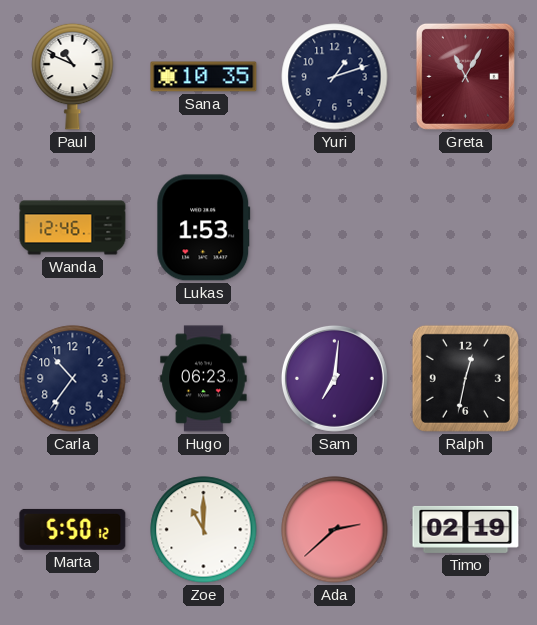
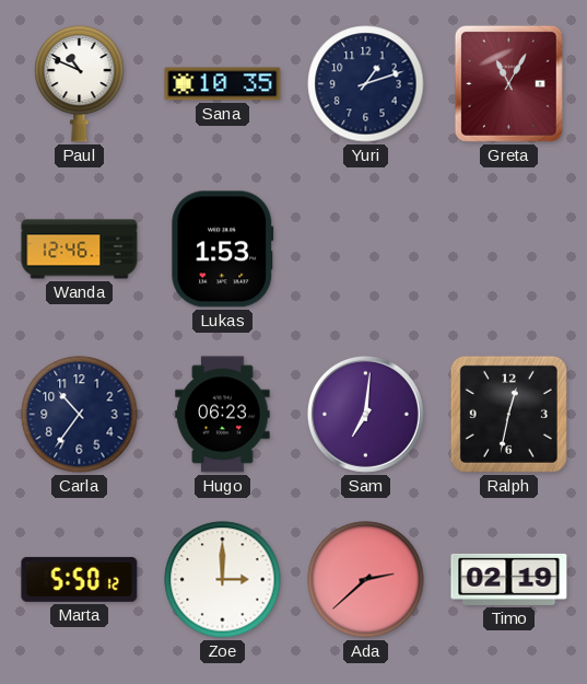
Zoe: 11:00 -> 3:00
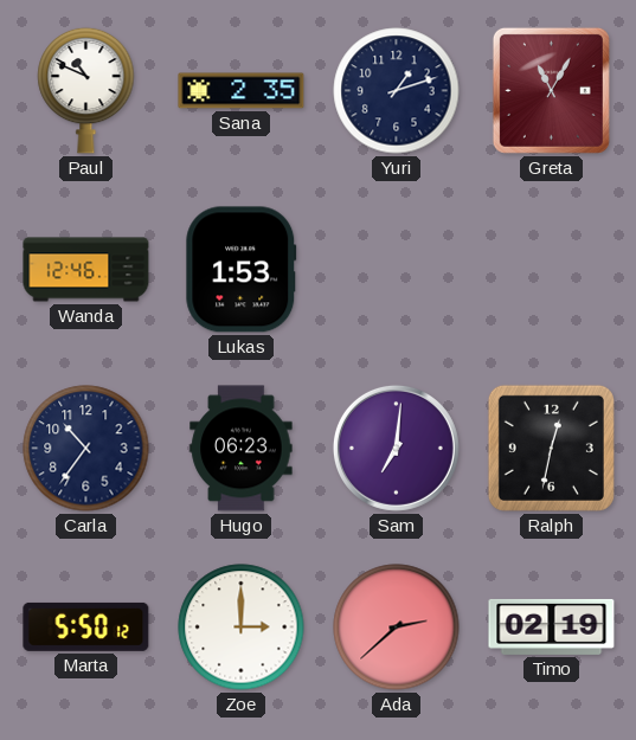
Sana: 10:35 -> 2:35
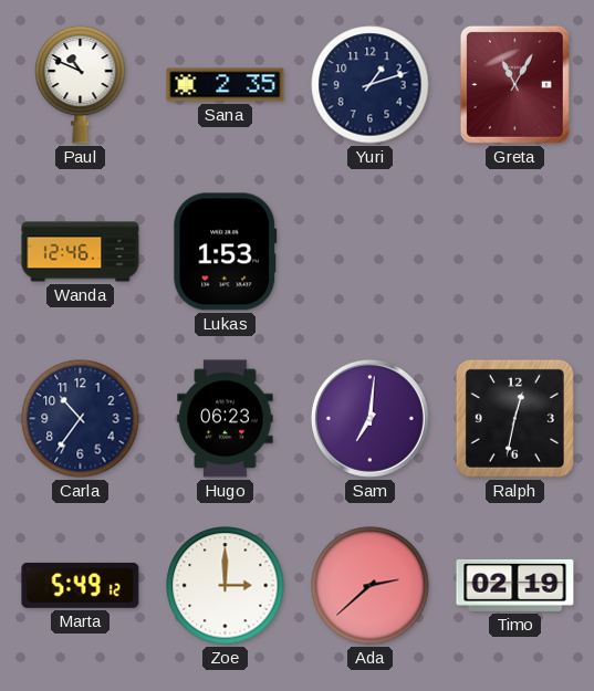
Marta: 5:50 -> 5:49
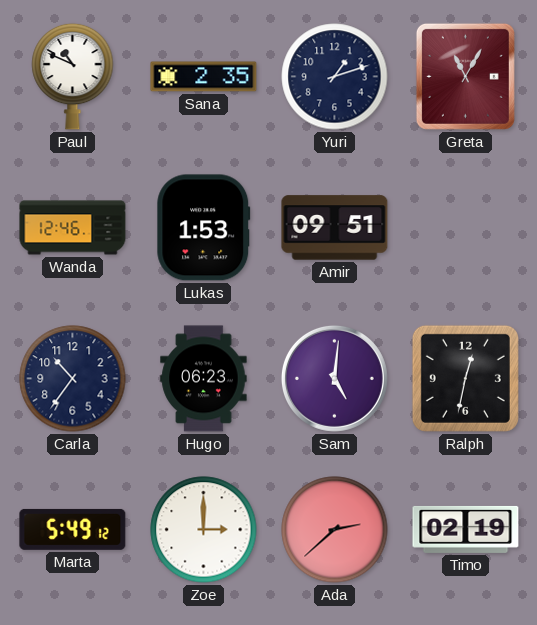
Amir: none -> 09:51
Sam: 7:01 -> 5:01
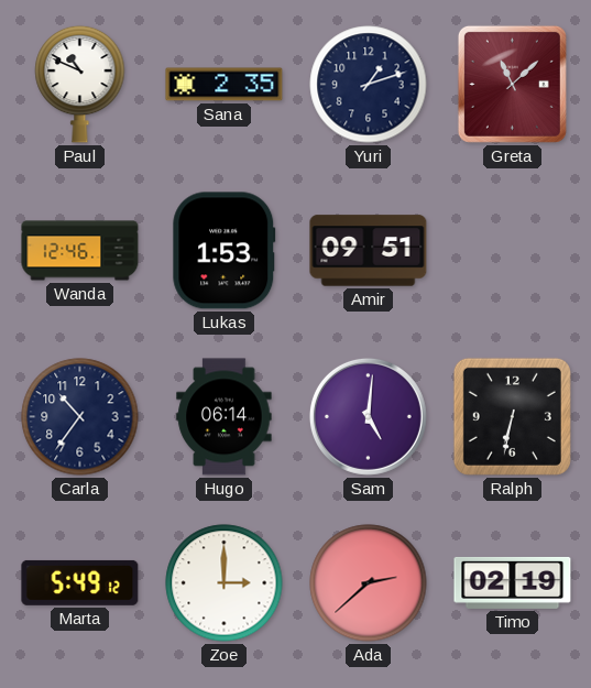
Greta: 11:05 -> 11:08
Hugo: 06:23 -> 06:14
Ralph: 12:32 -> 6:32
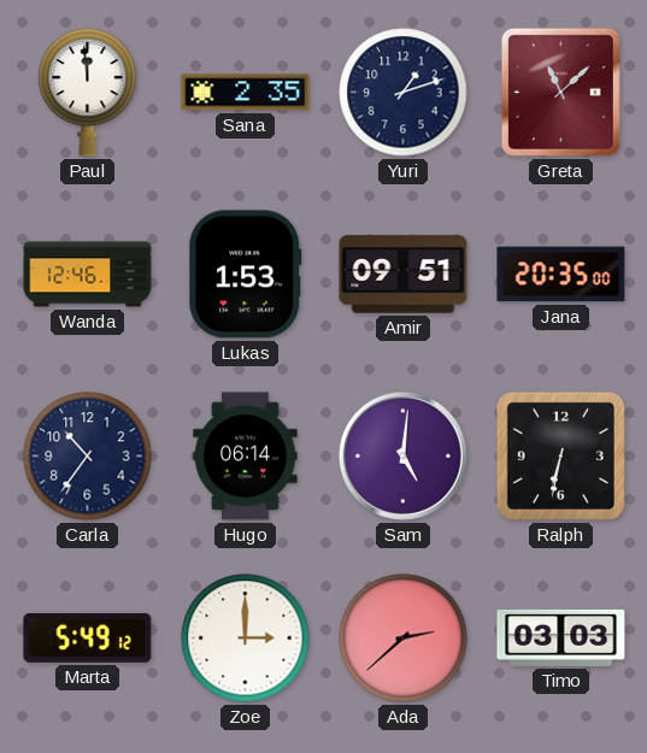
Paul: 10:49 -> 11:59
Jana: none -> 20:35
Timo: 02:19 -> 03:03
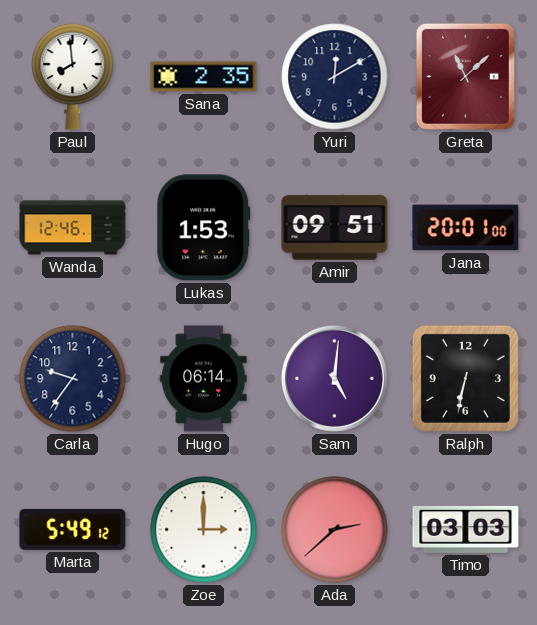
Paul: 11:59 -> 7:59
Yuri: 1:12 -> 12:10
Jana: 20:35 -> 20:01
Carla: 10:36 -> 9:36
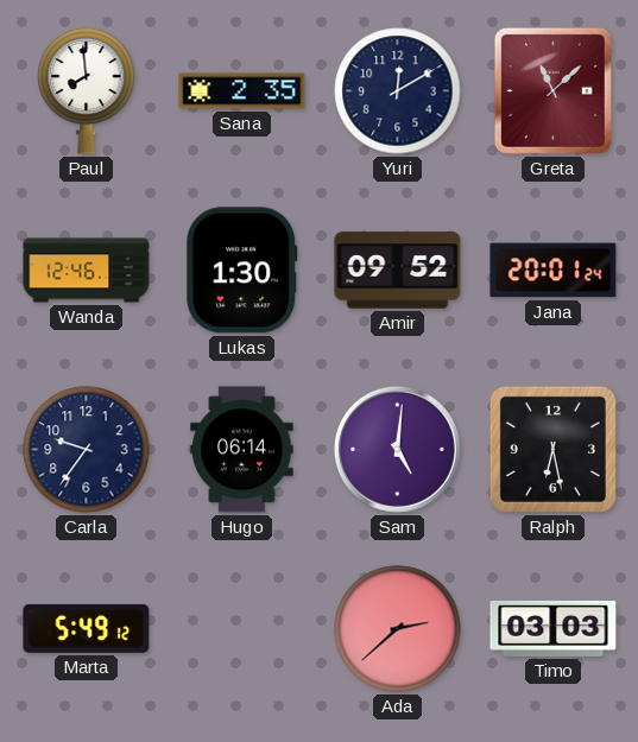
Lukas: 1:53 -> 1:30
Amir: 09:51 -> 09:52
Jana: 20:01:00 -> 20:01:24
Ralph: 6:32 -> 6:28
Zoe: 3:00 -> none
